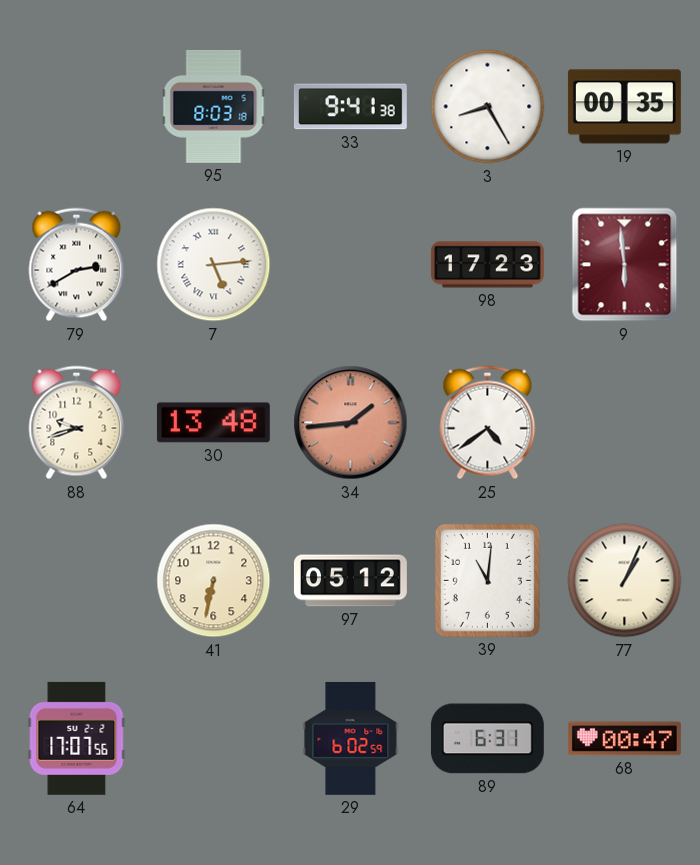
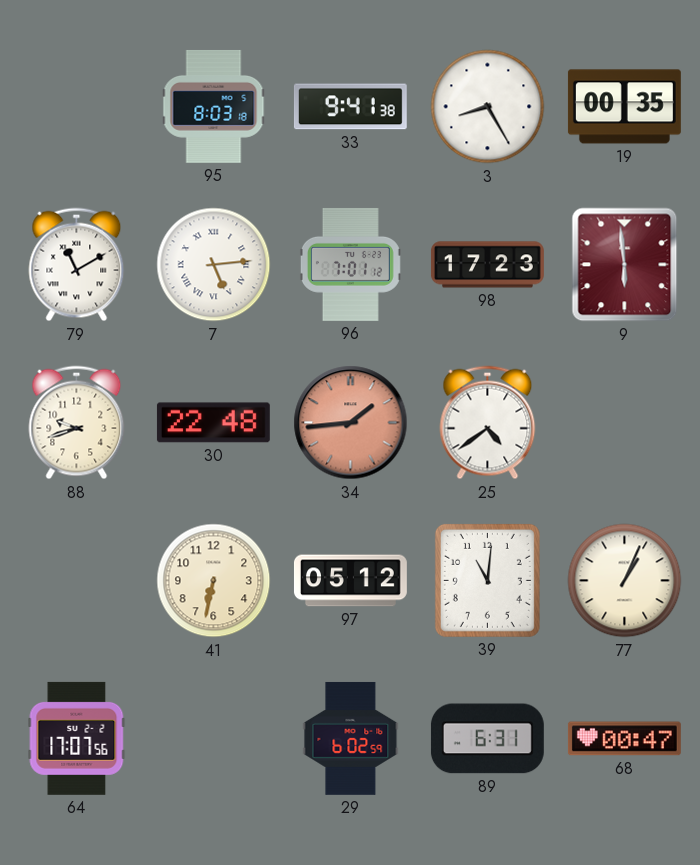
79: 2:40 -> 11:10
96: none -> 7:01
30: 13:48 -> 22:48
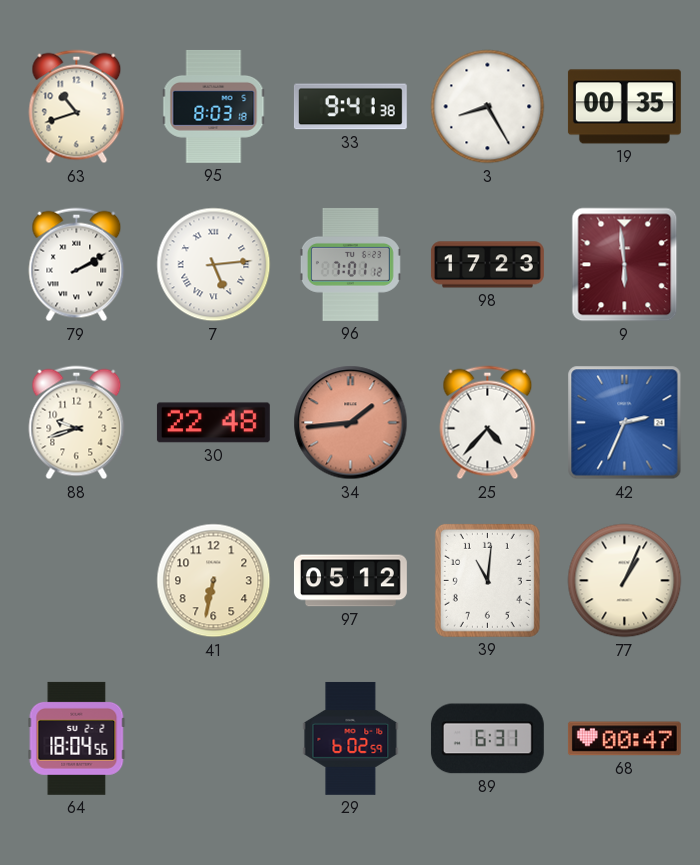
63: none -> 10:42
79: 11:10 -> 2:10
25: 4:39 -> 4:37
42: none -> 2:34
64: 17:07 -> 18:04
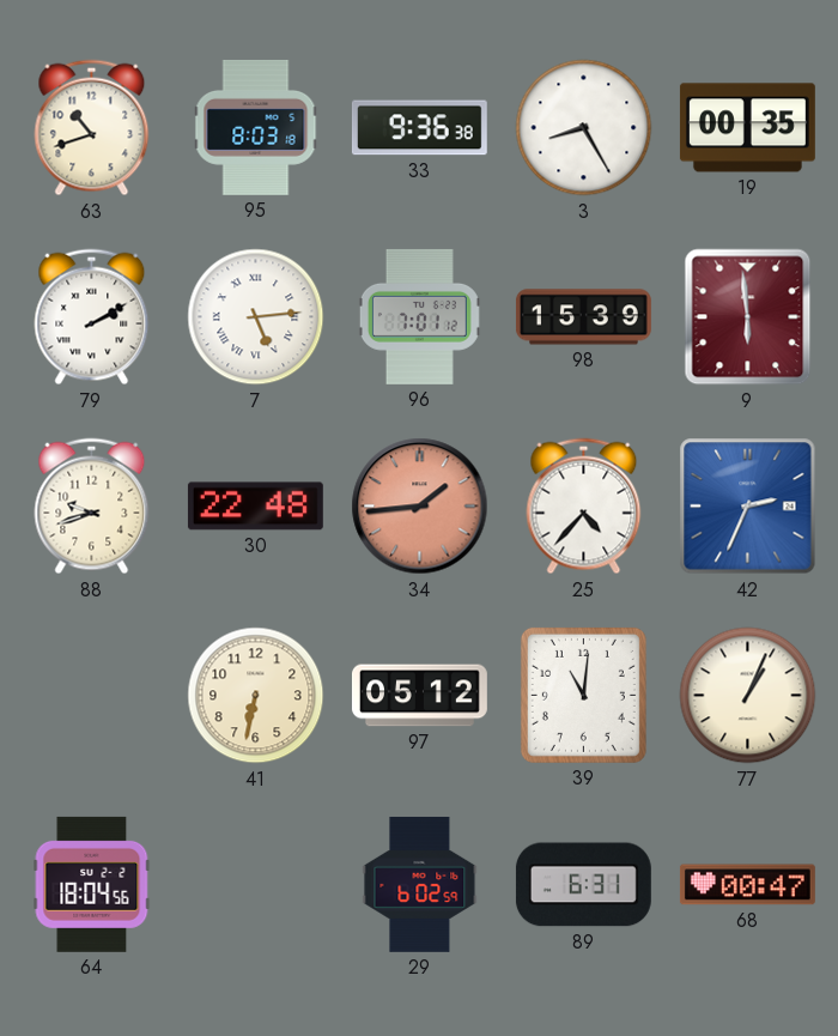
33: 9:41 -> 9:36
98: 17:23 -> 15:39
